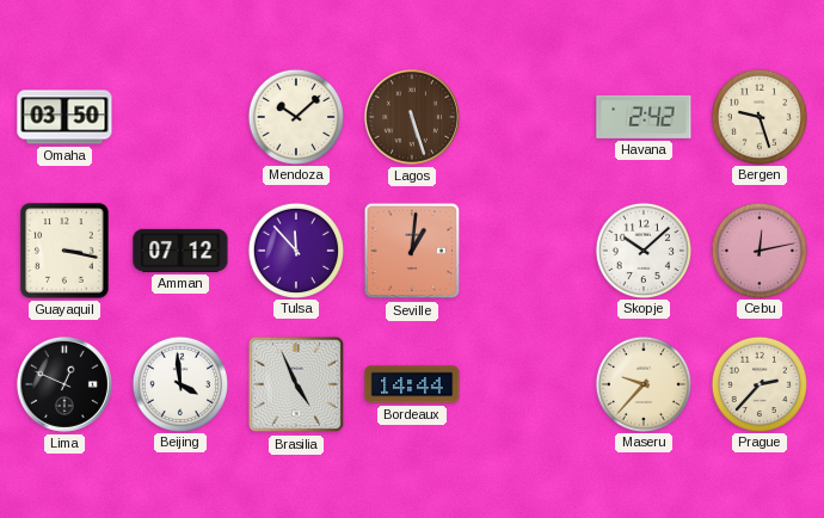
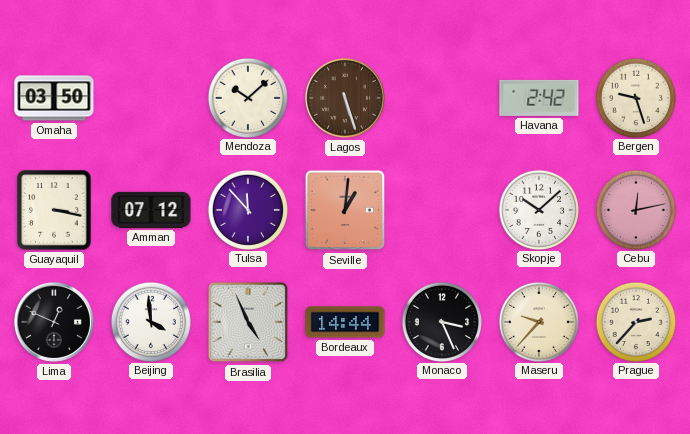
Monaco: none -> 3:26
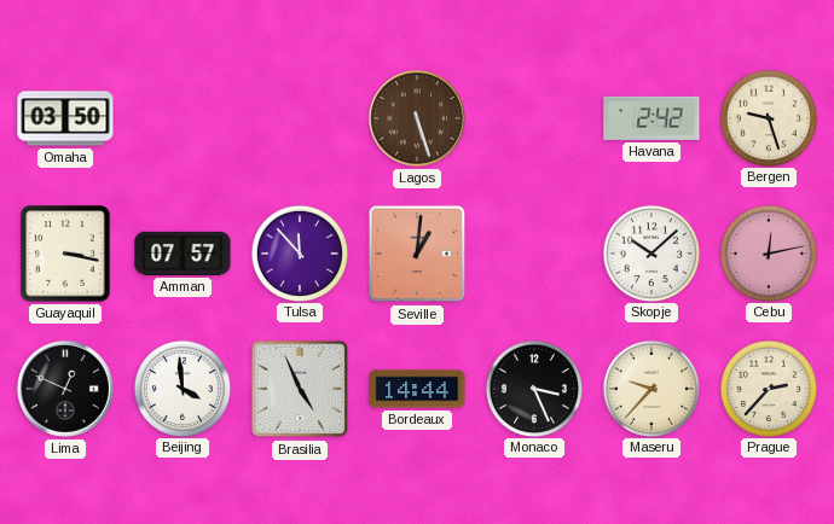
Mendoza: 10:08 -> none
Amman: 07:12 -> 07:57
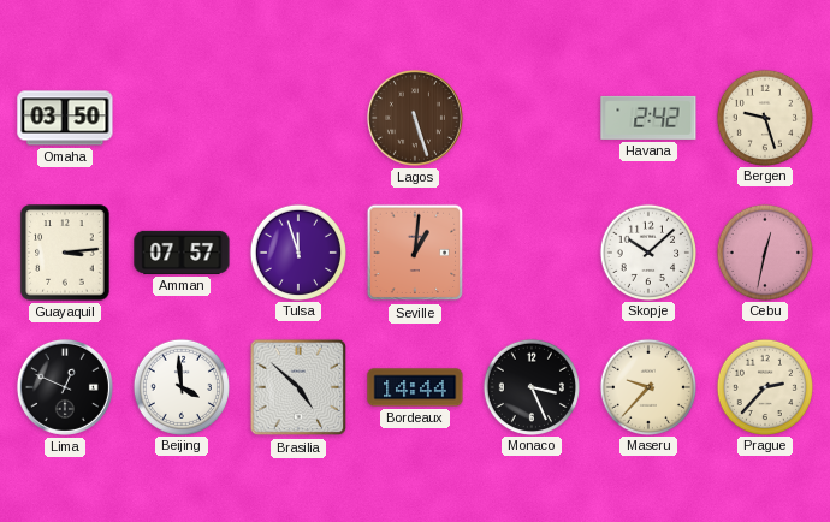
Guayaquil: 3:17 -> 3:14
Tulsa: 11:53 -> 11:57
Cebu: 12:13 -> 12:32
Brasilia: 4:56 -> 4:52
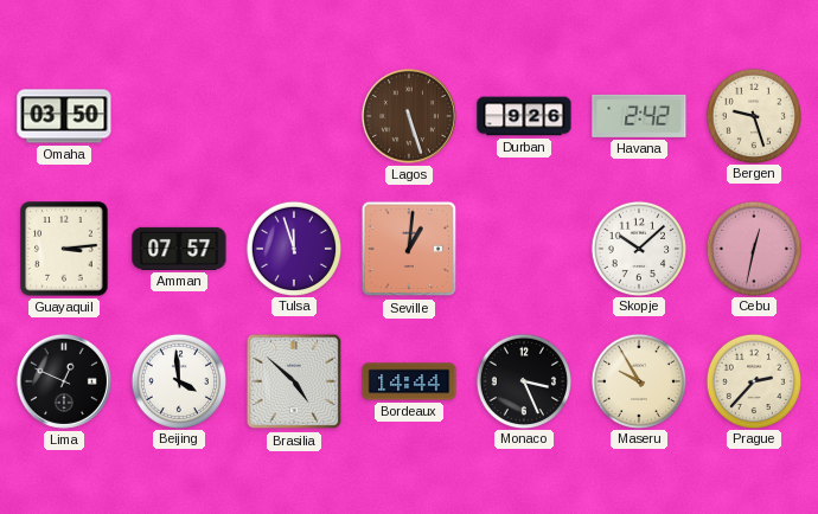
Durban: none -> 9:26
Maseru: 9:37 -> 9:55
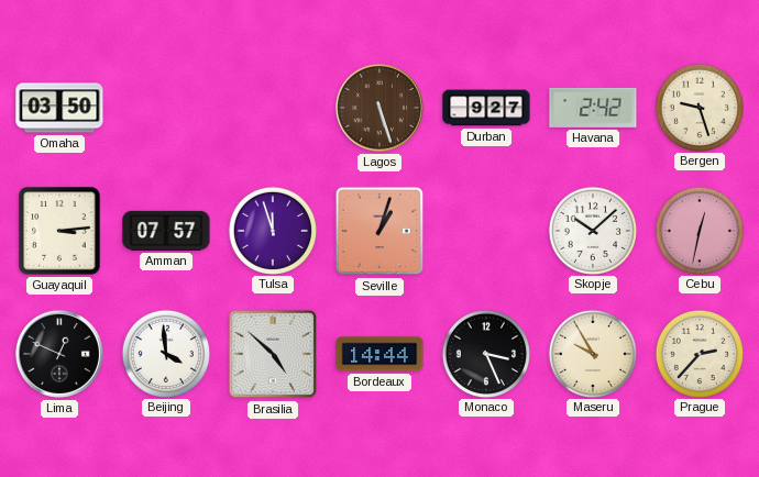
Durban: 9:26 -> 9:27
Seville: 1:01 -> 1:03
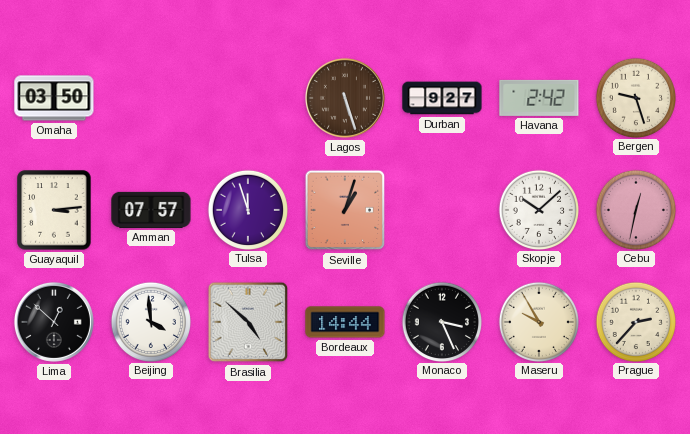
Lima: 12:49 -> 12:52
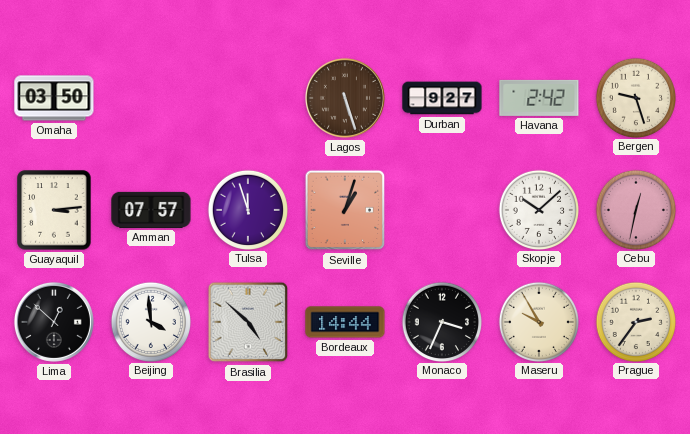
Monaco: 3:26 -> 3:34
Prague: 2:37 -> 2:36
